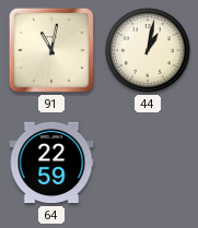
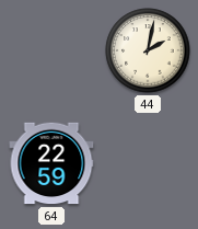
91: 11:02 -> none
44: 1:02 -> 2:02
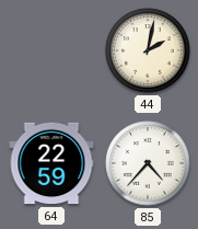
85: none -> 4:37
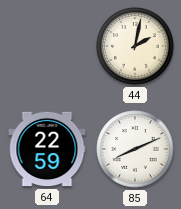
85: 4:37 -> 8:11
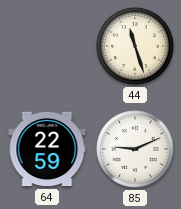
44: 2:02 -> 11:27
85: 8:11 -> 9:11
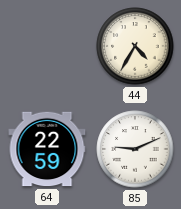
44: 11:27 -> 4:35
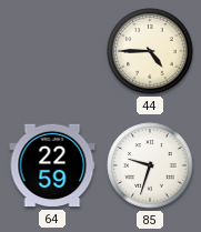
44: 4:35 -> 4:45
85: 9:11 -> 9:33
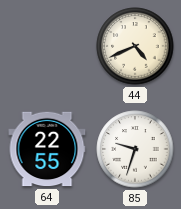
44: 4:45 -> 4:41
64: 22:59 -> 22:55
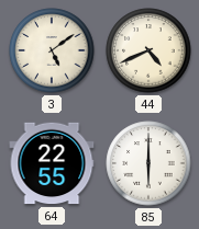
3: none -> 5:09
85: 9:33 -> 6:00
